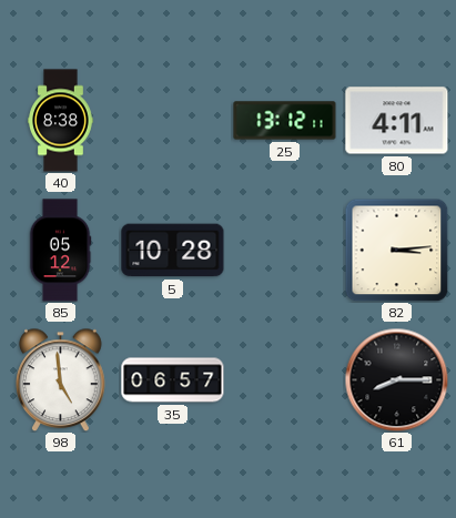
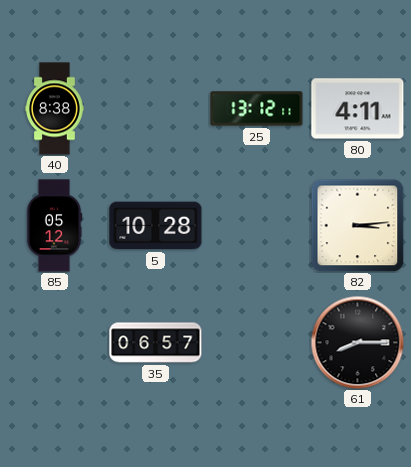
98: 4:59 -> none
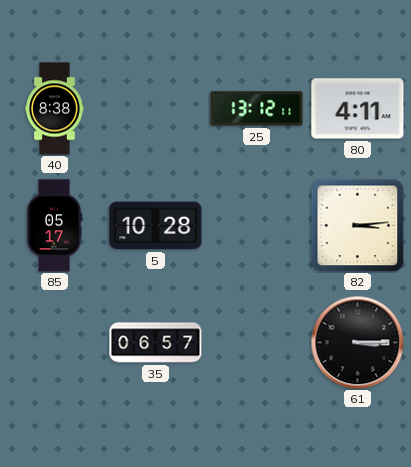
85: 05:12 -> 05:17
61: 8:15 -> 3:15
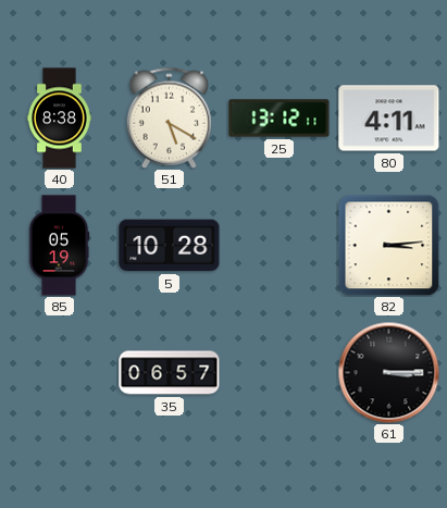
51: none -> 5:20
85: 05:17 -> 05:19
